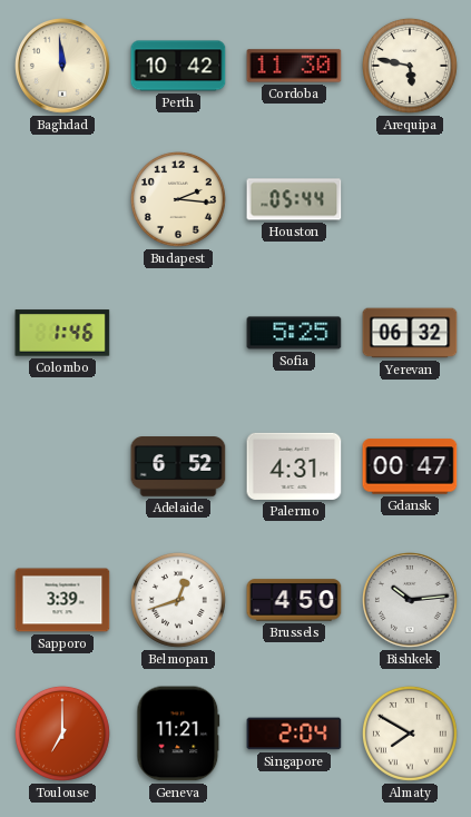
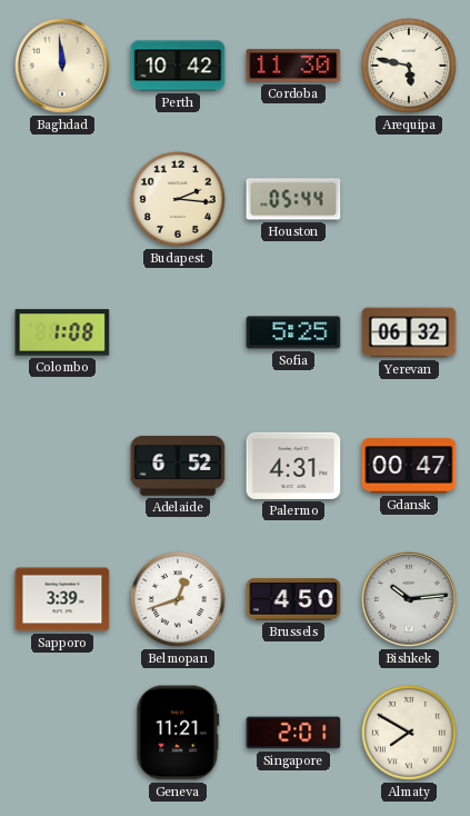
Colombo: 1:46 -> 1:08
Toulouse: 7:00 -> none
Singapore: 2:04 -> 2:01
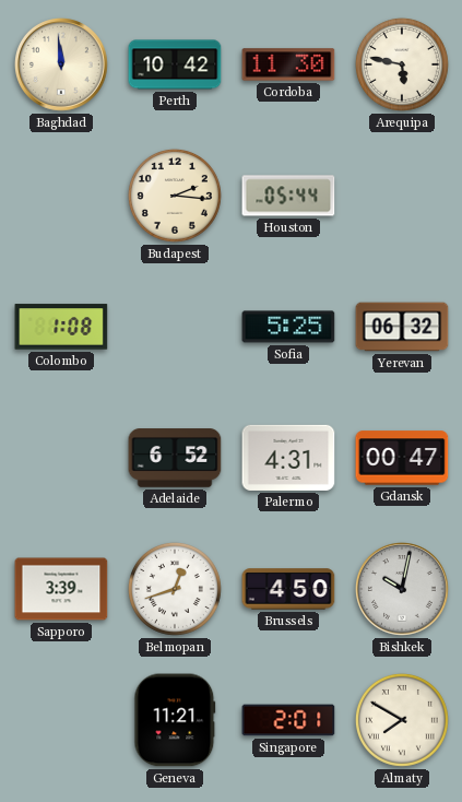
Bishkek: 10:14 -> 10:02
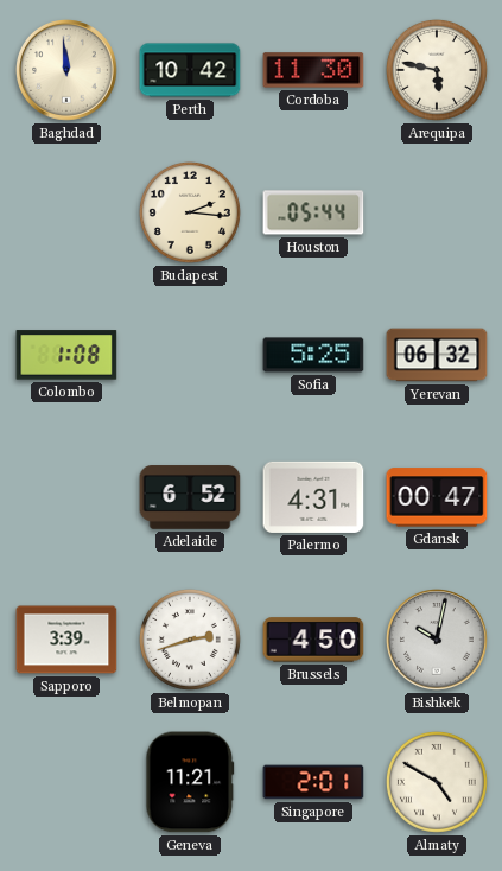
Belmopan: 12:42 -> 2:42
Almaty: 7:50 -> 4:50
